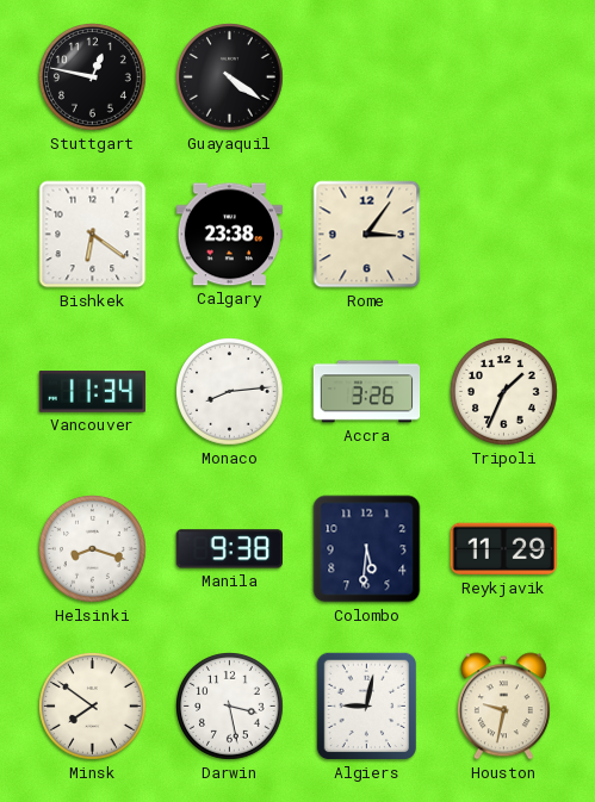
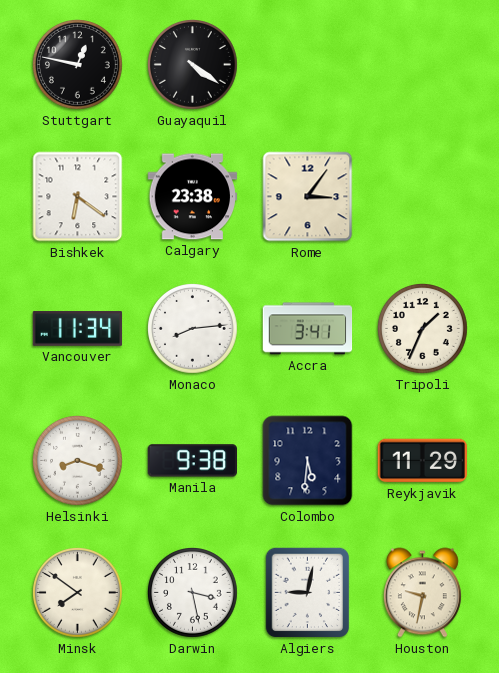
Accra: 3:26 -> 3:41
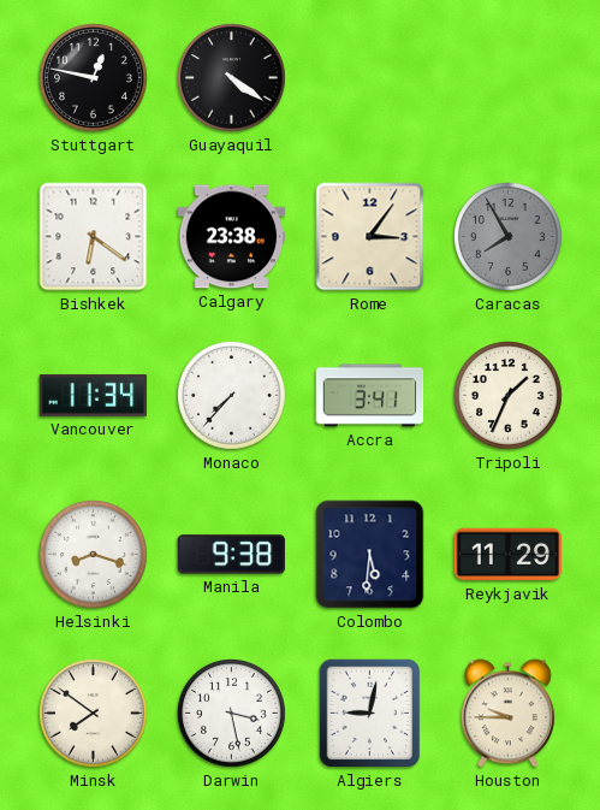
Caracas: none -> 7:55
Monaco: 8:14 -> 7:37
Houston: 9:32 -> 9:45
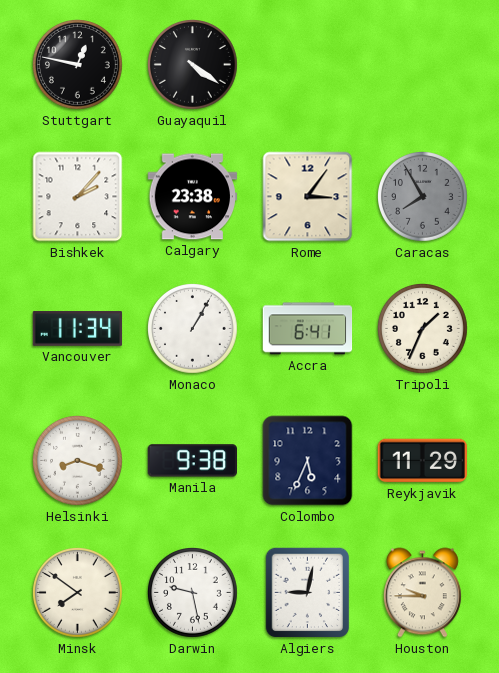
Bishkek: 6:21 -> 2:07
Monaco: 7:37 -> 1:05
Accra: 3:41 -> 6:41
Colombo: 5:31 -> 5:34
Darwin: 3:28 -> 9:28
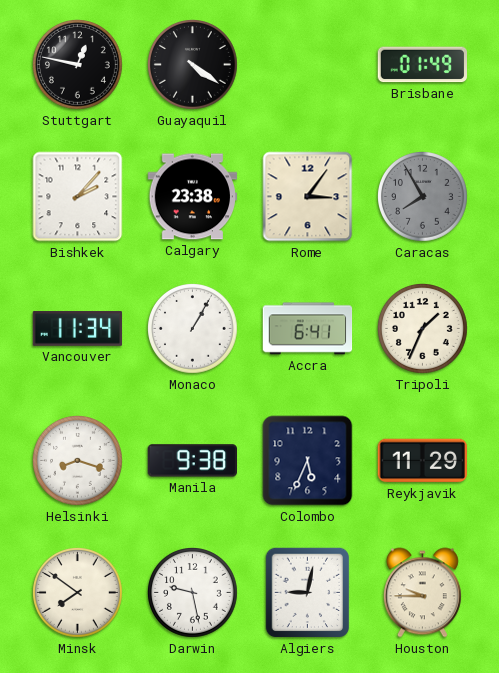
Brisbane: none -> 01:49
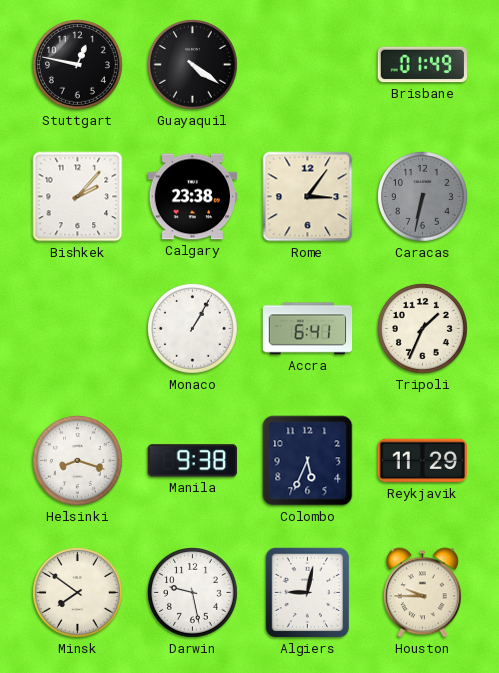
Caracas: 7:55 -> 6:32
Vancouver: 11:34 -> none
